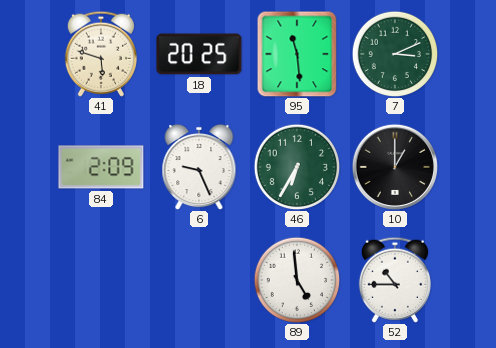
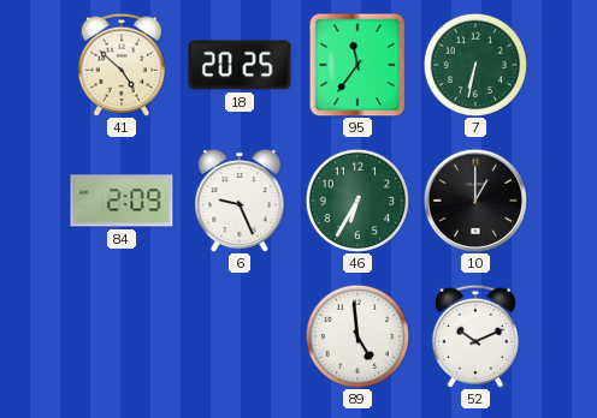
41: 5:48 -> 4:52
95: 11:29 -> 11:36
7: 3:11 -> 6:32
52: 10:45 -> 10:11
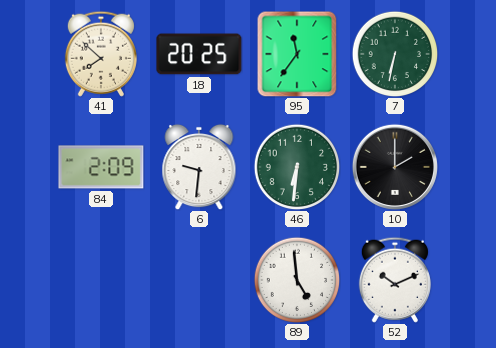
41: 4:52 -> 7:52
6: 9:26 -> 9:31
46: 6:35 -> 6:31
10: 1:00 -> 2:00
